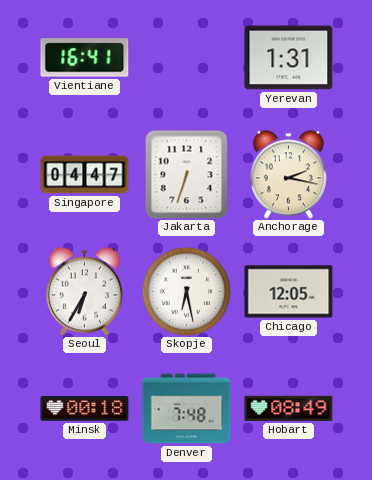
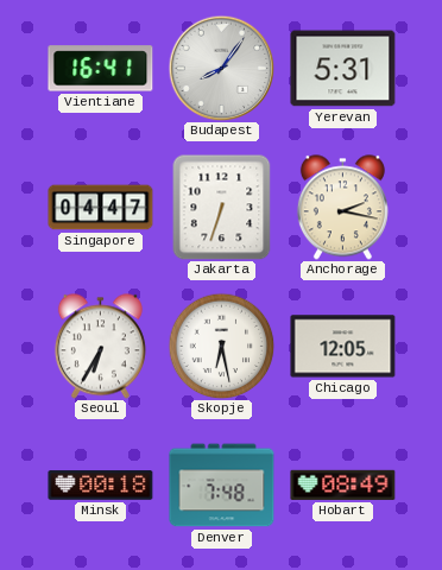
Budapest: none -> 8:06
Yerevan: 1:31 -> 5:31
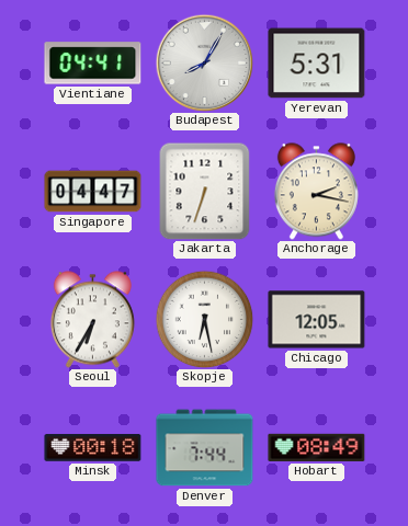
Vientiane: 16:41 -> 04:41
Budapest: 8:06 -> 8:05
Denver: 7:48 -> 7:44
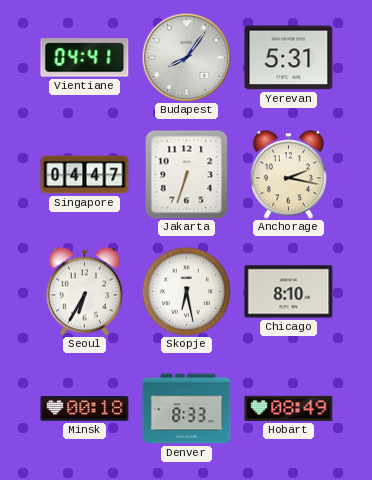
Budapest: 8:05 -> 8:06
Chicago: 12:05 -> 8:10
Denver: 7:44 -> 8:33
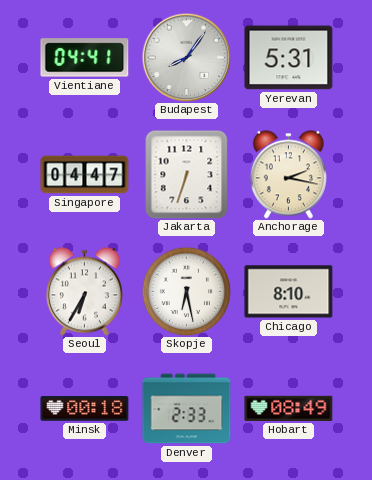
Denver: 8:33 -> 2:33
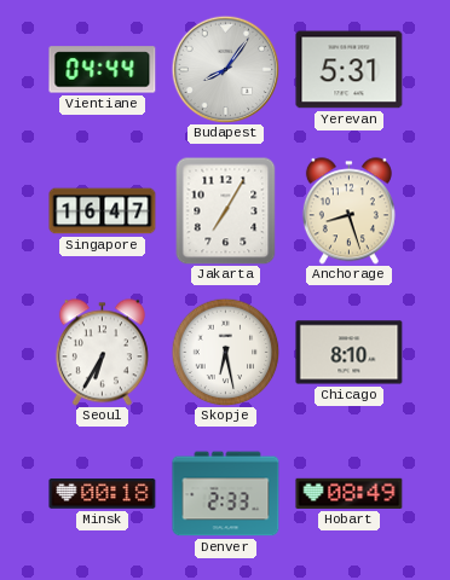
Vientiane: 04:41 -> 04:44
Singapore: 04:47 -> 16:47
Jakarta: 6:33 -> 7:05
Anchorage: 2:17 -> 8:27
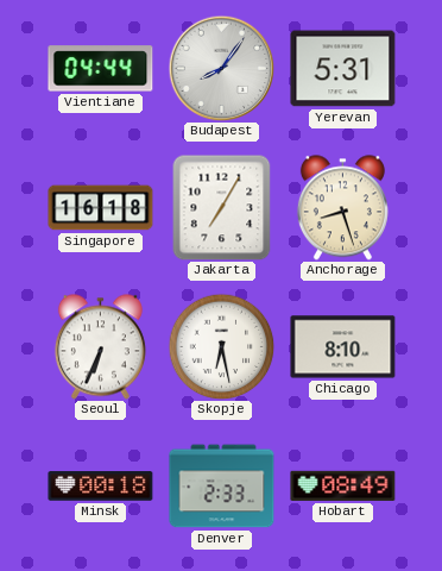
Singapore: 16:47 -> 16:18
Seoul: 6:35 -> 6:34
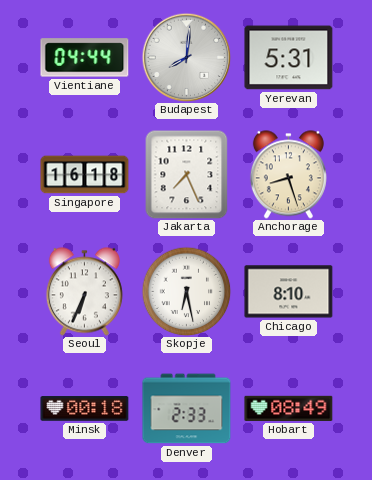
Budapest: 8:06 -> 8:01
Jakarta: 7:05 -> 7:26
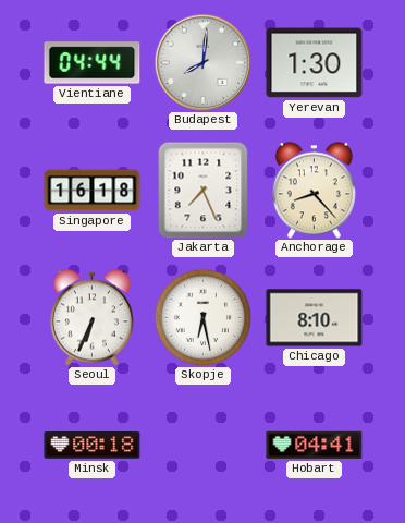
Yerevan: 5:31 -> 1:30
Anchorage: 8:27 -> 8:23
Denver: 2:33 -> none
Hobart: 08:49 -> 04:41
